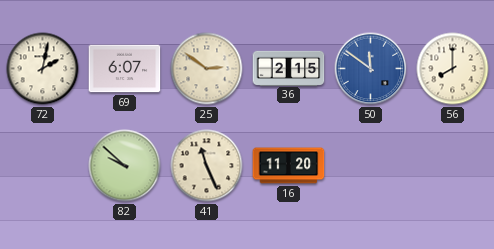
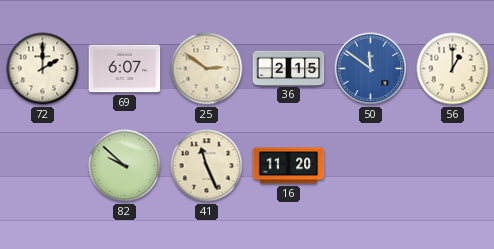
72: 2:02 -> 2:00
56: 8:00 -> 1:00
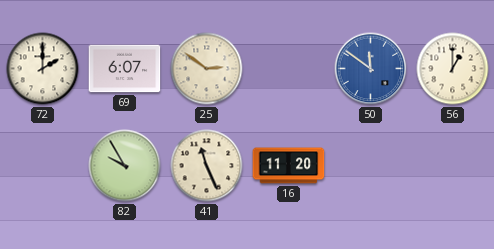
36: 2:15 -> none
82: 9:52 -> 9:55
